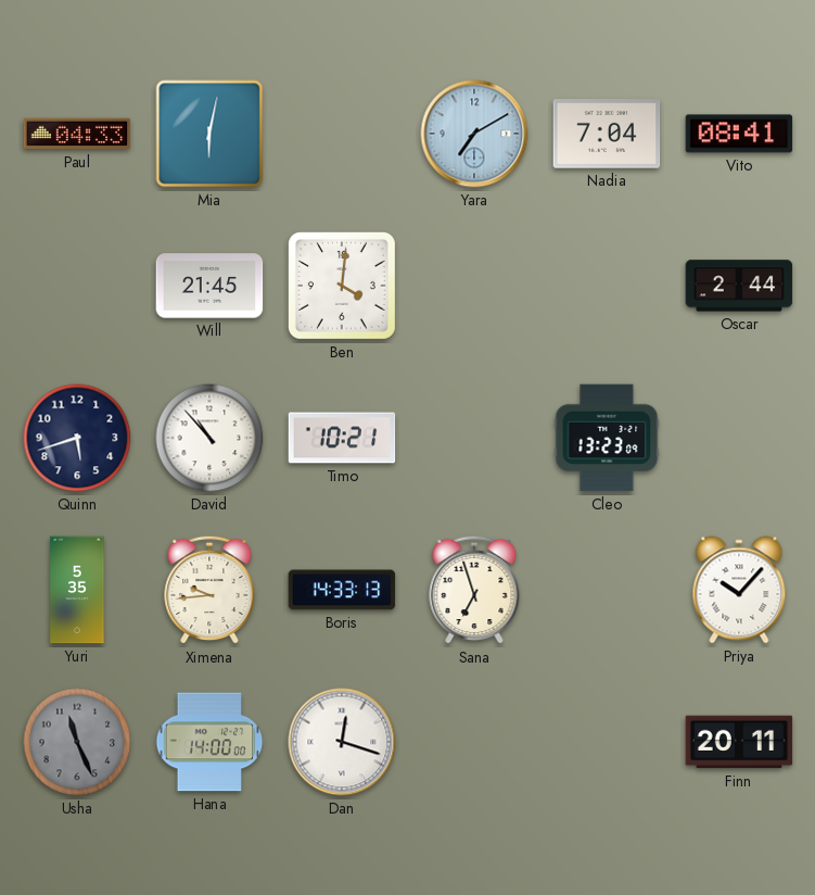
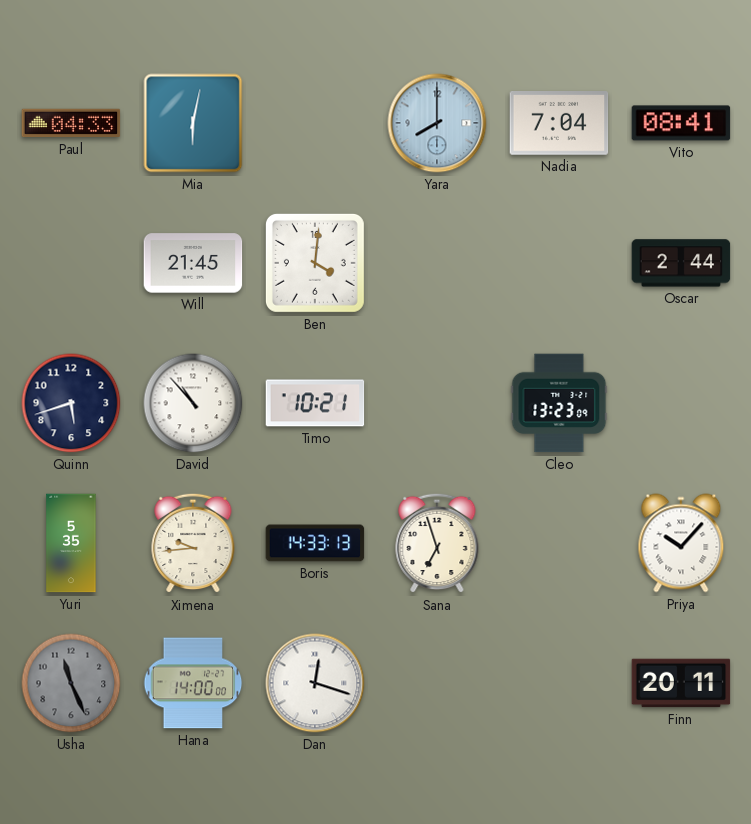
Yara: 7:10 -> 8:00
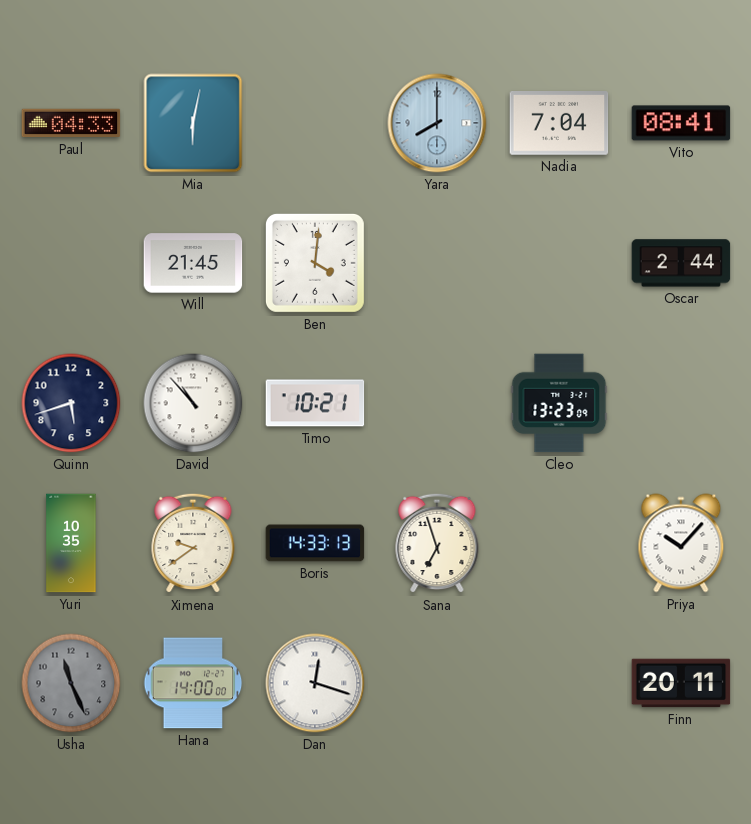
Yuri: 5:35 -> 10:35
Ximena: 9:44 -> 9:39
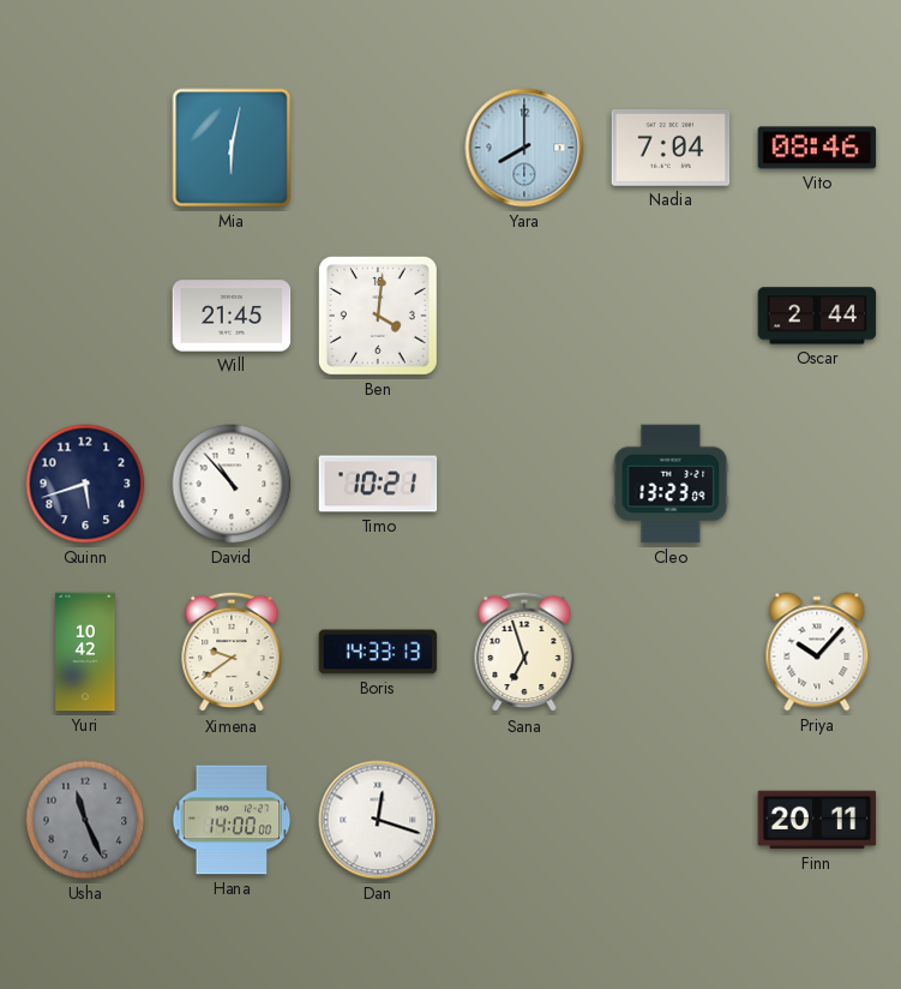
Paul: 04:33 -> none
Vito: 08:41 -> 08:46
Yuri: 10:35 -> 10:42
